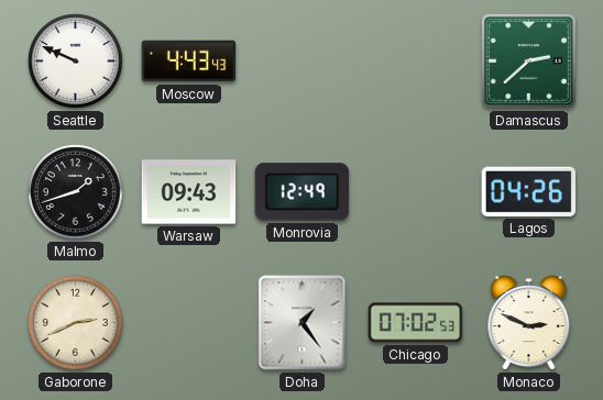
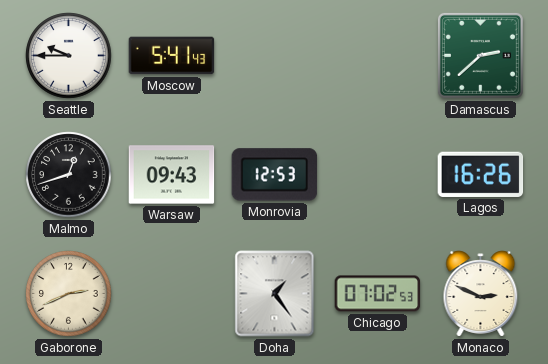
Seattle: 9:49 -> 9:45
Moscow: 4:43 -> 5:41
Malmo: 1:42 -> 12:42
Monrovia: 12:49 -> 12:53
Lagos: 04:26 -> 16:26
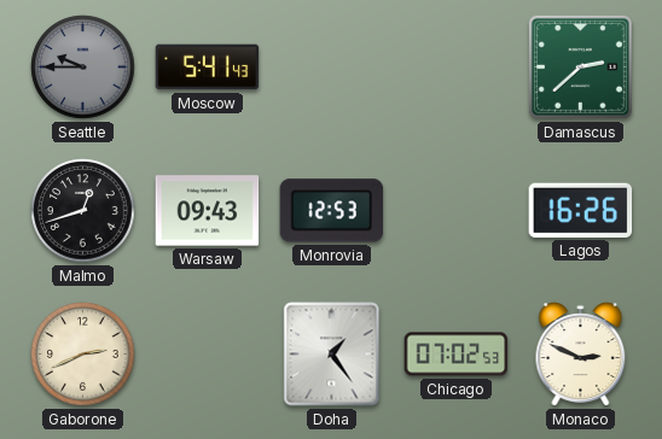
Seattle dial: white -> grey
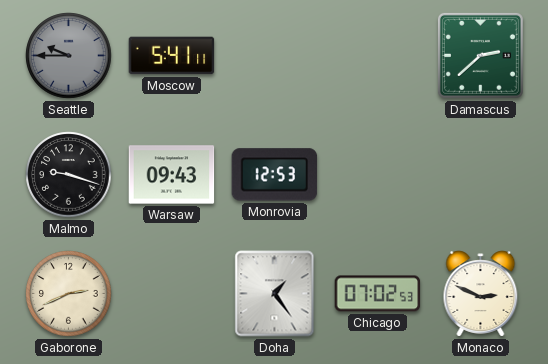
Moscow: 5:41:43 -> 5:41:11
Malmo: 12:42 -> 9:18
Lagos: 16:26 -> none
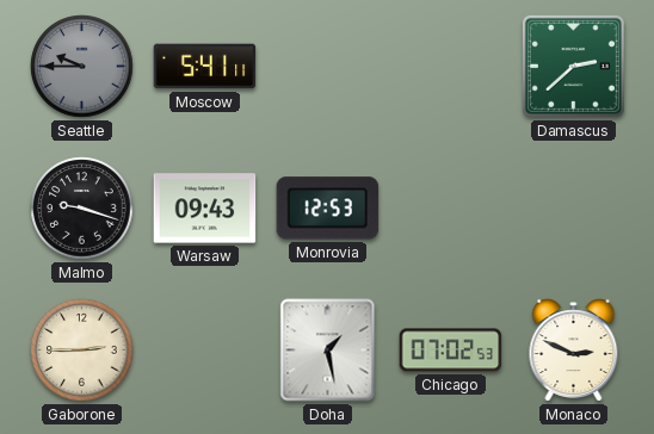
Gaborone: 2:41 -> 2:45
Doha: 1:24 -> 1:28
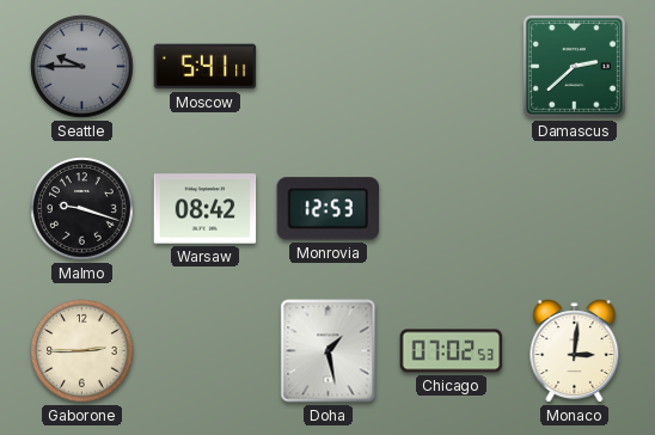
Warsaw: 09:43 -> 08:42
Monaco: 2:49 -> 3:01
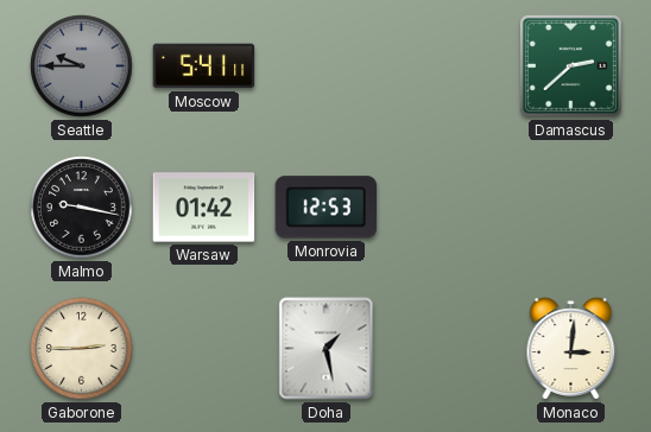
Malmo: 9:18 -> 9:17
Warsaw: 08:42 -> 01:42
Chicago: 07:02 -> none
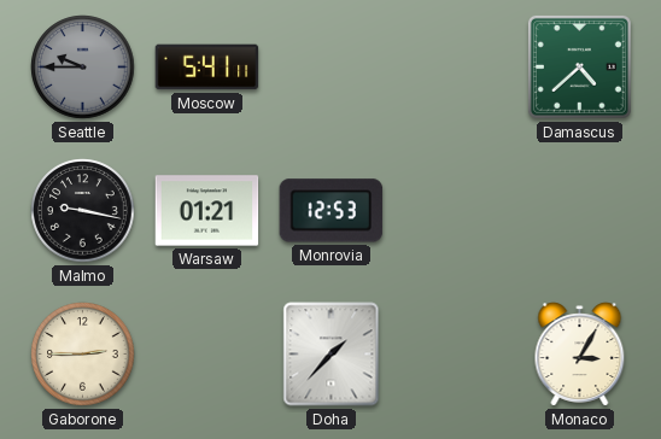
Damascus: 2:38 -> 4:38
Warsaw: 01:42 -> 01:21
Doha: 1:28 -> 1:37
Monaco: 3:01 -> 3:05
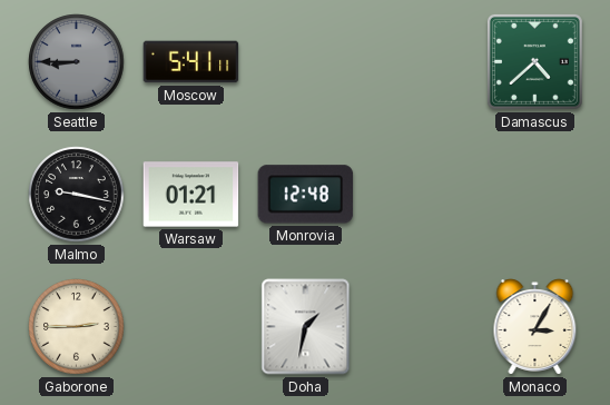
Seattle: 9:45 -> 8:45
Monrovia: 12:53 -> 12:48
Doha: 1:37 -> 1:32
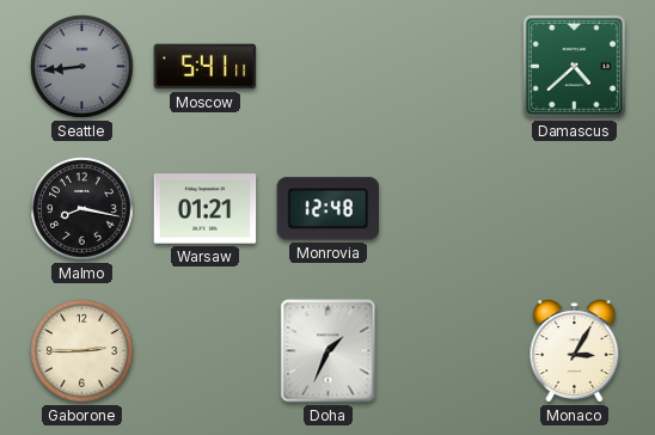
Seattle: 8:45 -> 8:44
Malmo: 9:17 -> 8:17
Doha: 1:32 -> 1:34
